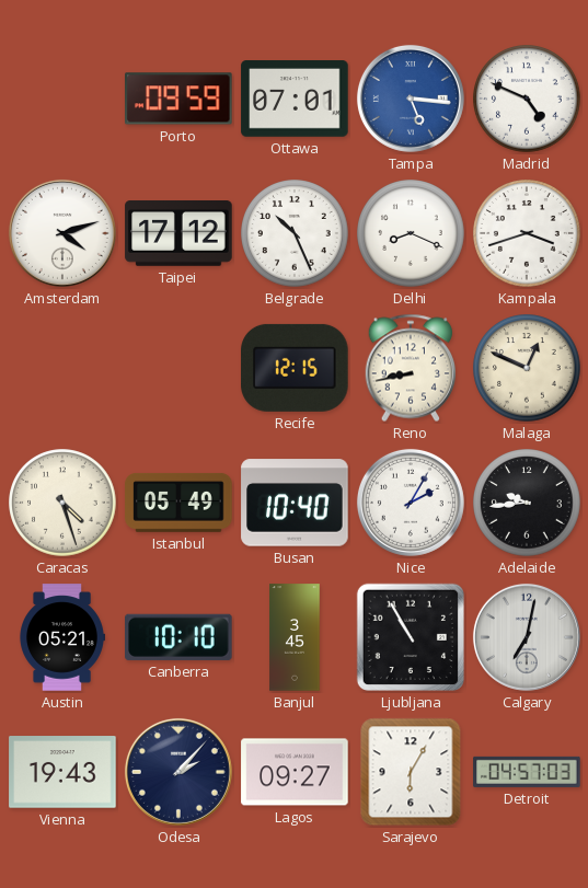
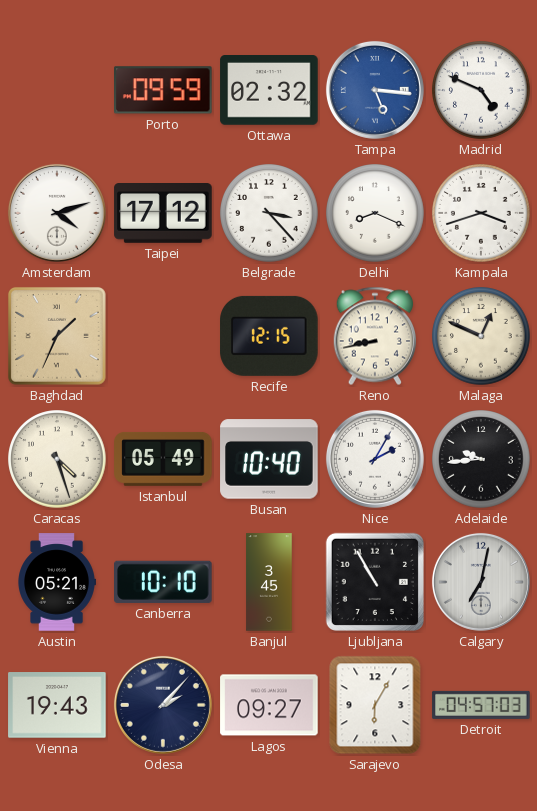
Ottawa: 07:01 -> 02:32
Belgrade: 10:26 -> 3:23
Baghdad: none -> 1:34
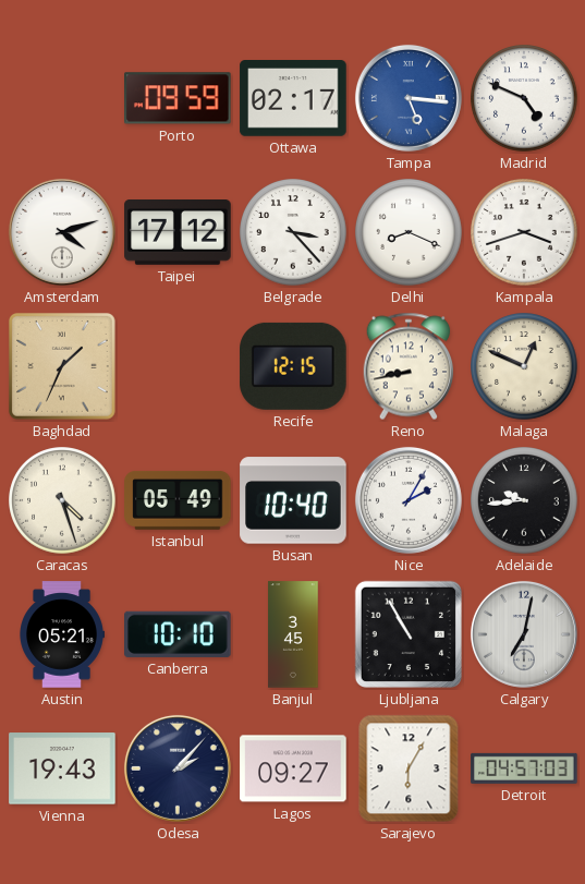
Ottawa: 02:32 -> 02:17
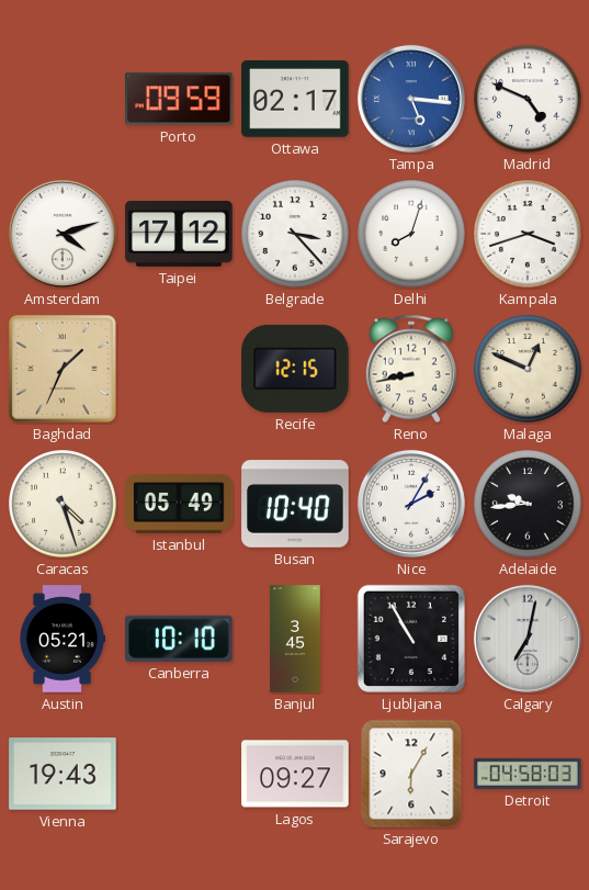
Delhi: 8:19 -> 8:03
Odesa: 2:07 -> none
Detroit: 04:57 -> 04:58
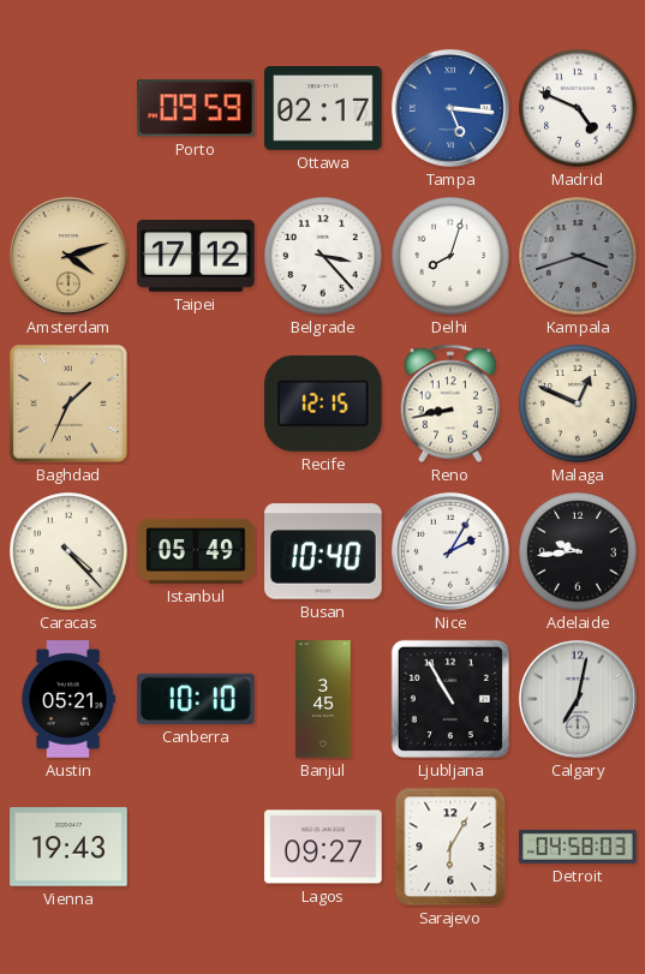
Amsterdam dial: white -> champagne
Kampala dial: white -> grey
Caracas: 4:27 -> 4:23
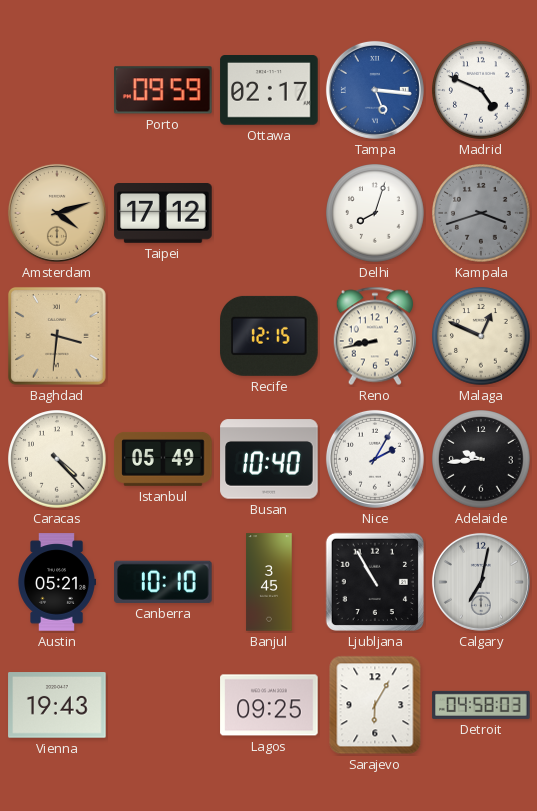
Belgrade: 3:23 -> none
Baghdad: 1:34 -> 3:31
Lagos: 09:27 -> 09:25
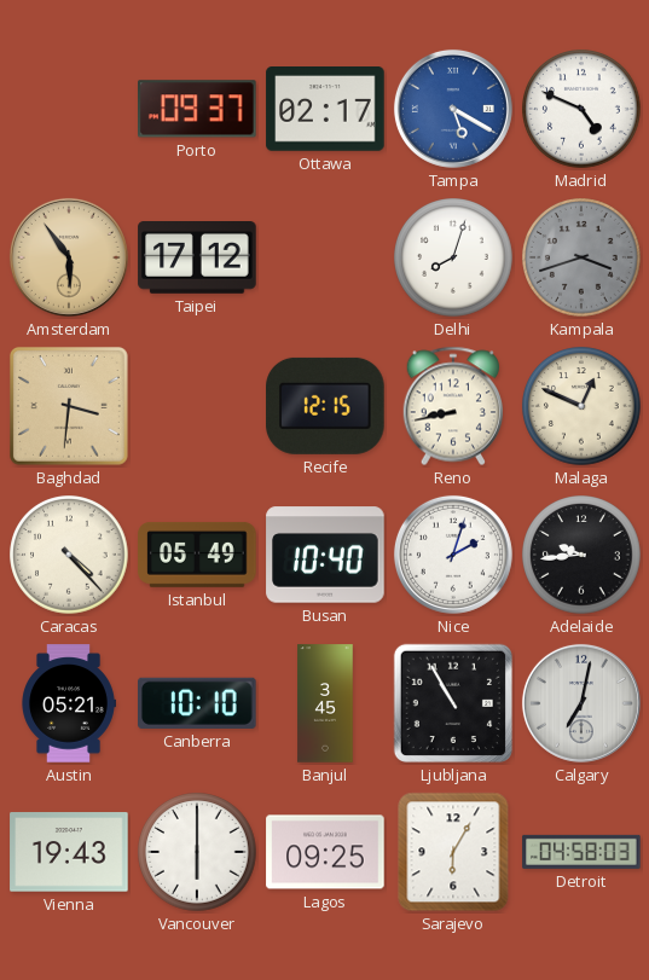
Porto: 09:59 -> 09:37
Tampa: 5:16 -> 5:20
Amsterdam: 4:12 -> 5:54
Nice: 2:05 -> 2:03
Vancouver: none -> 6:00
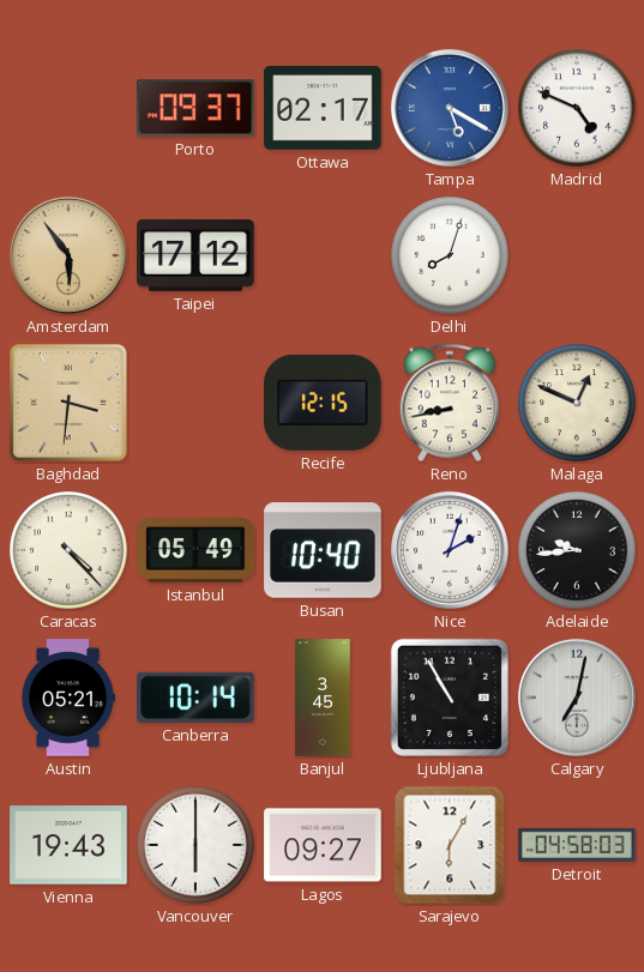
Kampala: 3:42 -> none
Canberra: 10:10 -> 10:14
Lagos: 09:25 -> 09:27
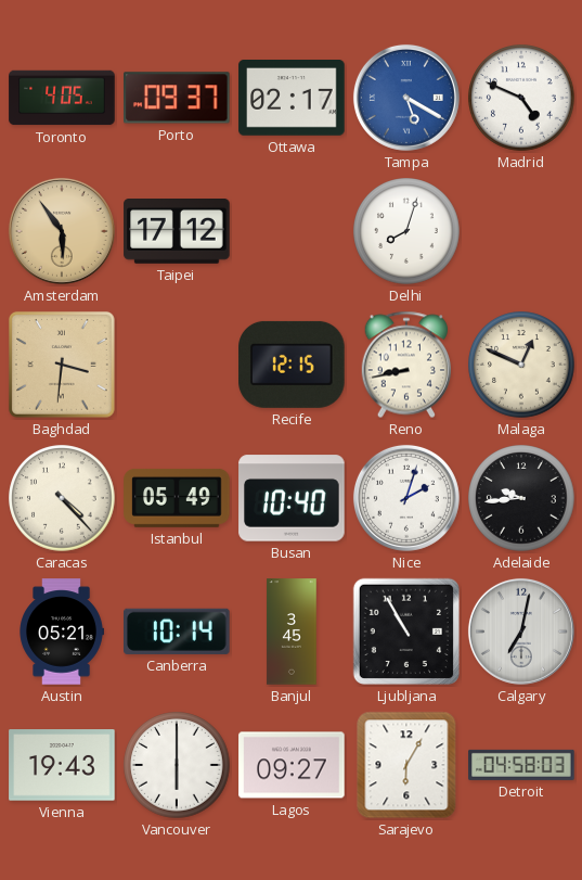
Toronto: none -> 4:05
